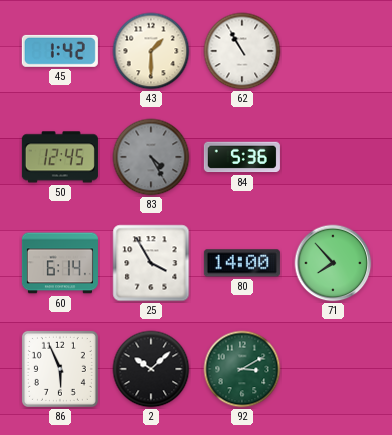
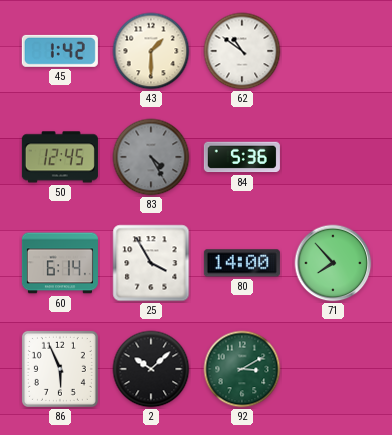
62: 10:55 -> 10:51
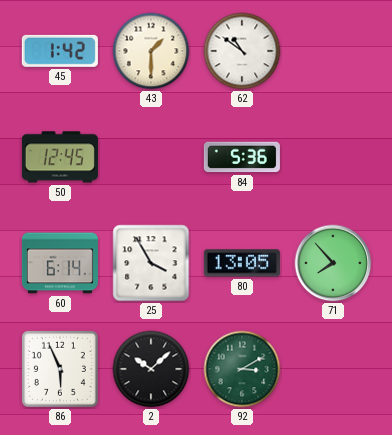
83: 4:25 -> none
80: 14:00 -> 13:05
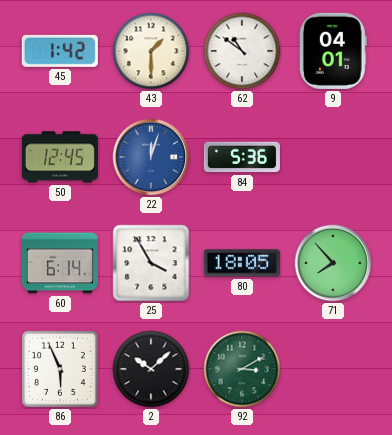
9: none -> 04:01
22: none -> 12:03
80: 13:05 -> 18:05
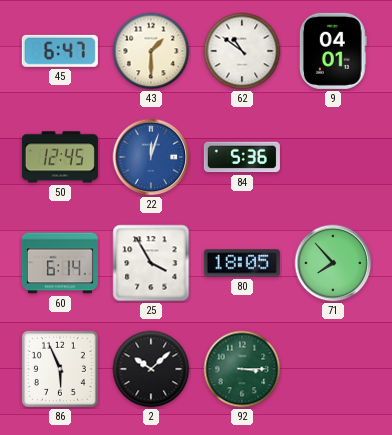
45: 1:42 -> 6:47
92: 3:10 -> 3:15
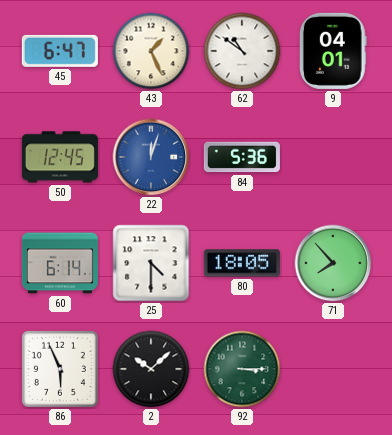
43: 1:30 -> 1:26
25: 3:55 -> 4:30
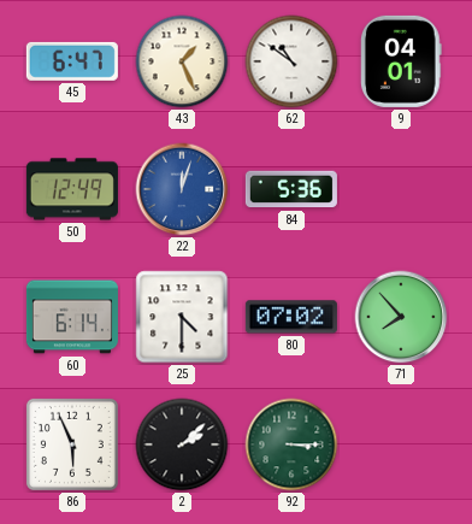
50: 12:45 -> 12:49
80: 18:05 -> 07:02
2: 10:08 -> 2:08
